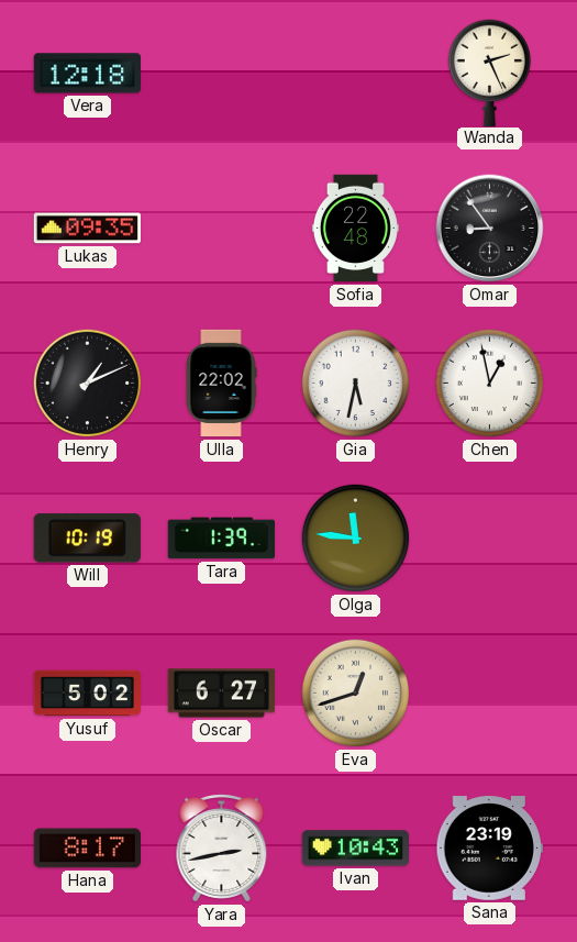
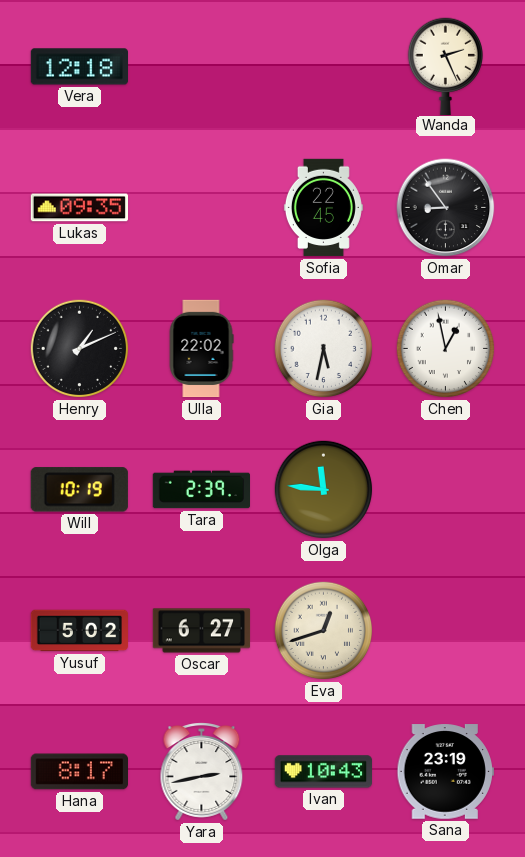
Sofia: 22:48 -> 22:45
Tara: 1:39 -> 2:39
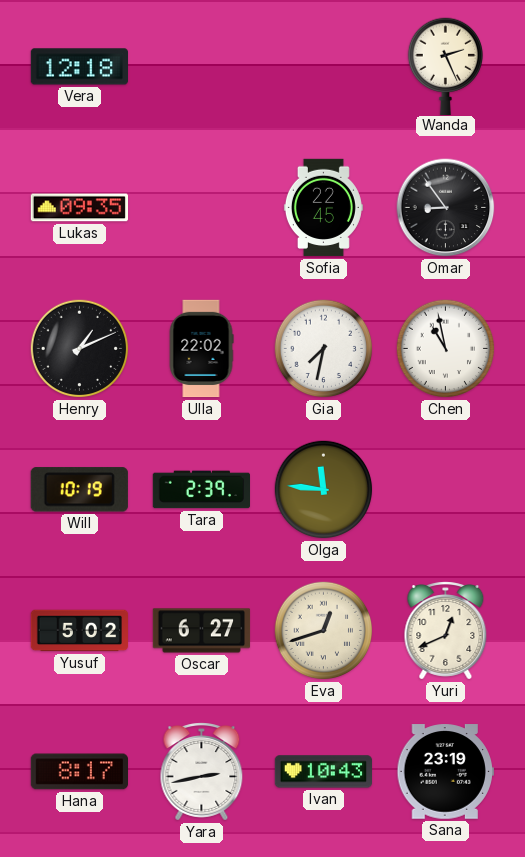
Gia: 5:32 -> 7:32
Chen: 12:58 -> 10:58
Yuri: none -> 12:41
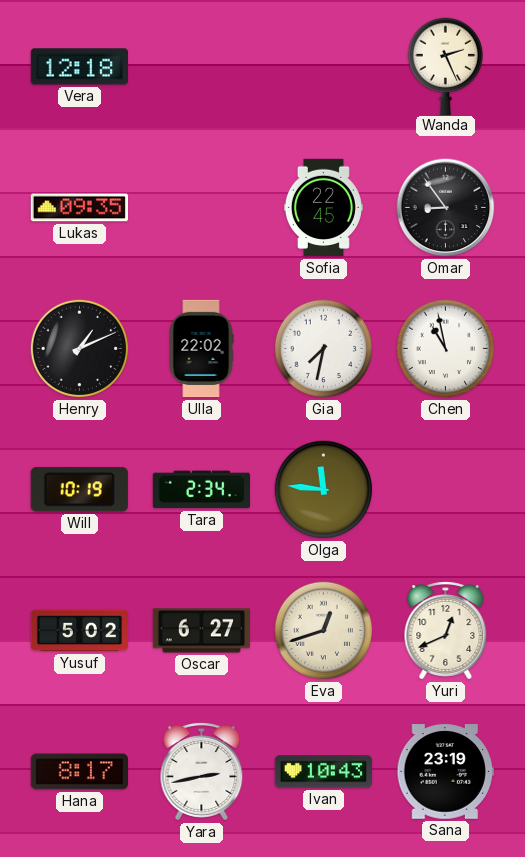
Tara: 2:39 -> 2:34
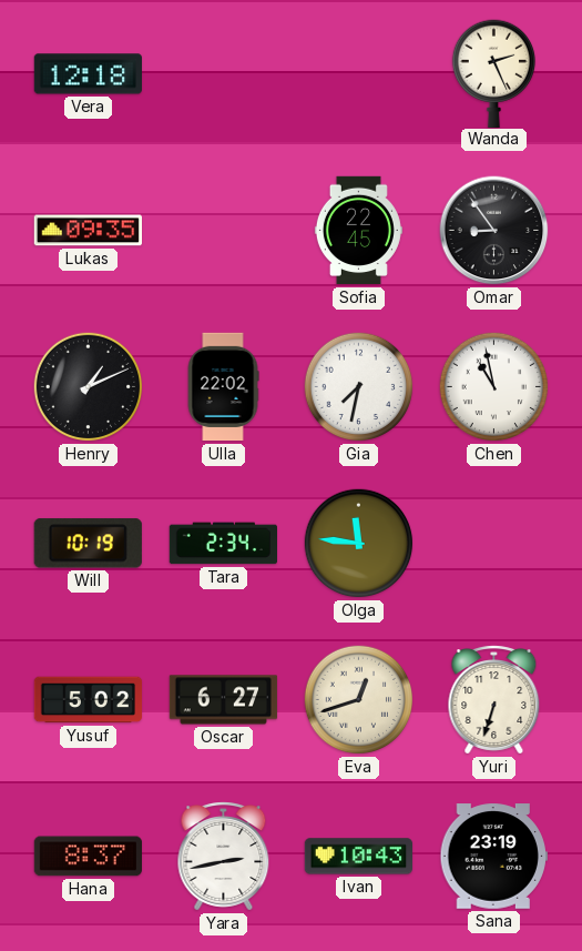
Yuri: 12:41 -> 6:33
Hana: 8:17 -> 8:37
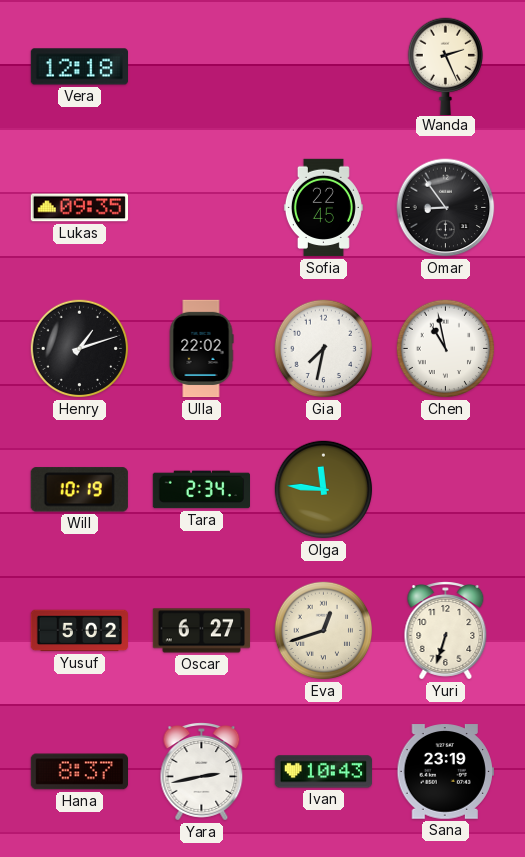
Henry: 1:11 -> 1:12
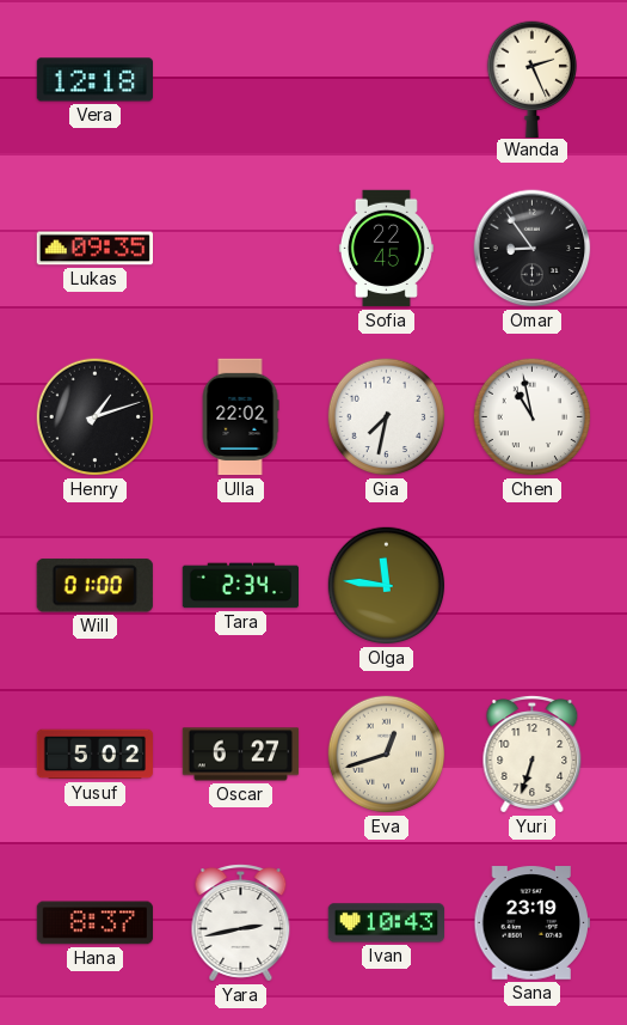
Will: 10:19 -> 01:00
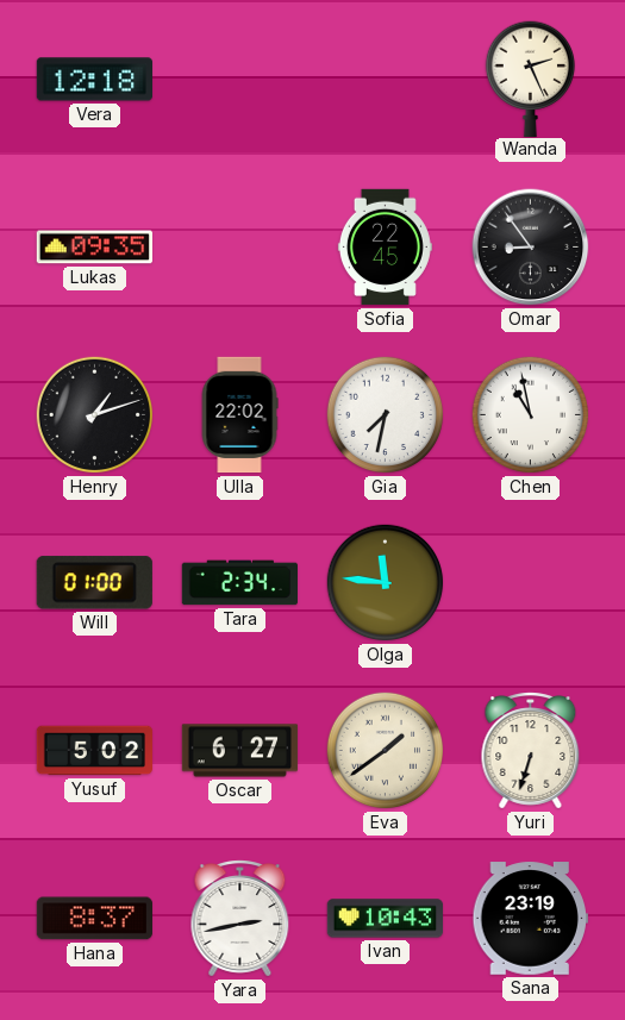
Eva: 12:42 -> 1:39
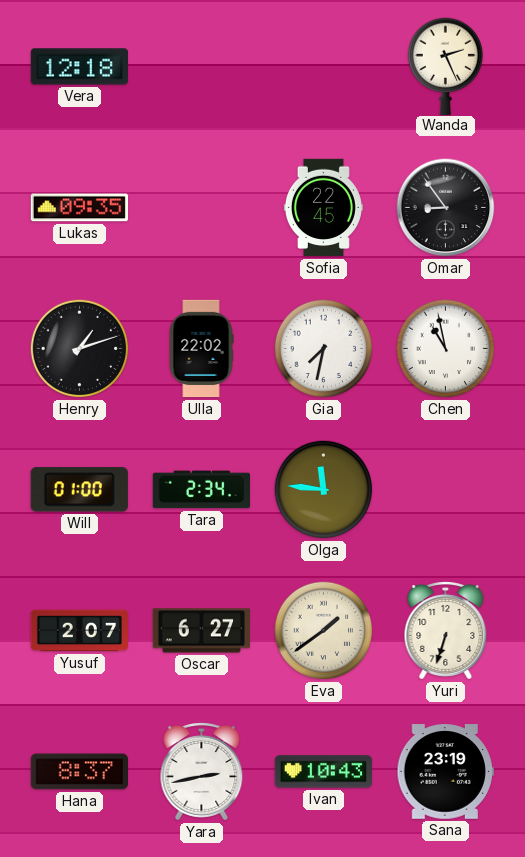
Yusuf: 5:02 -> 2:07
